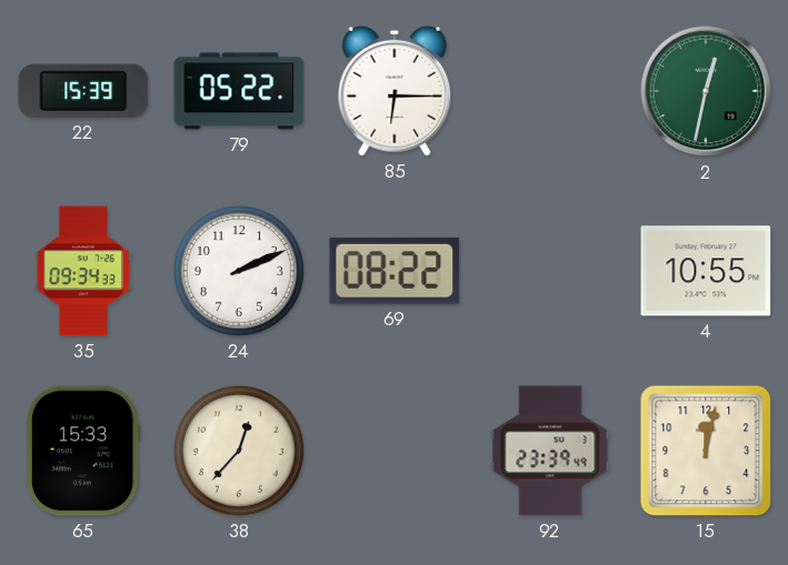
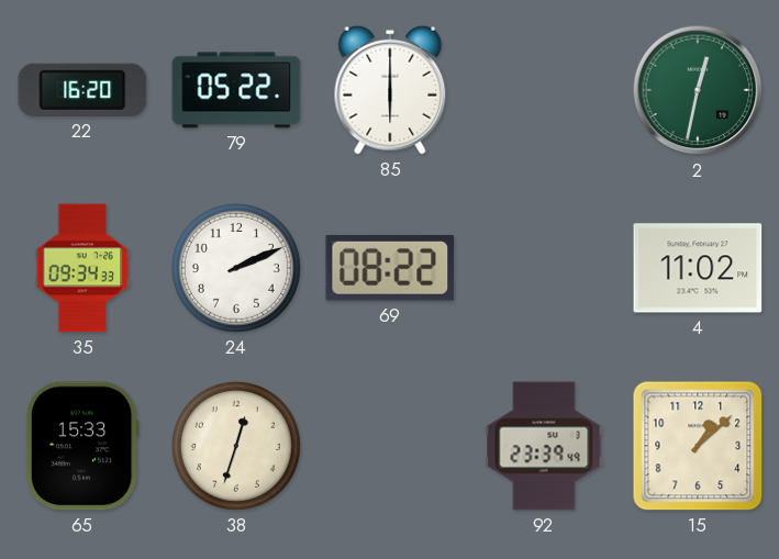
22: 15:39 -> 16:20
85: 6:15 -> 6:00
4: 10:55 -> 11:02
38: 12:37 -> 12:33
15: 12:02 -> 1:08
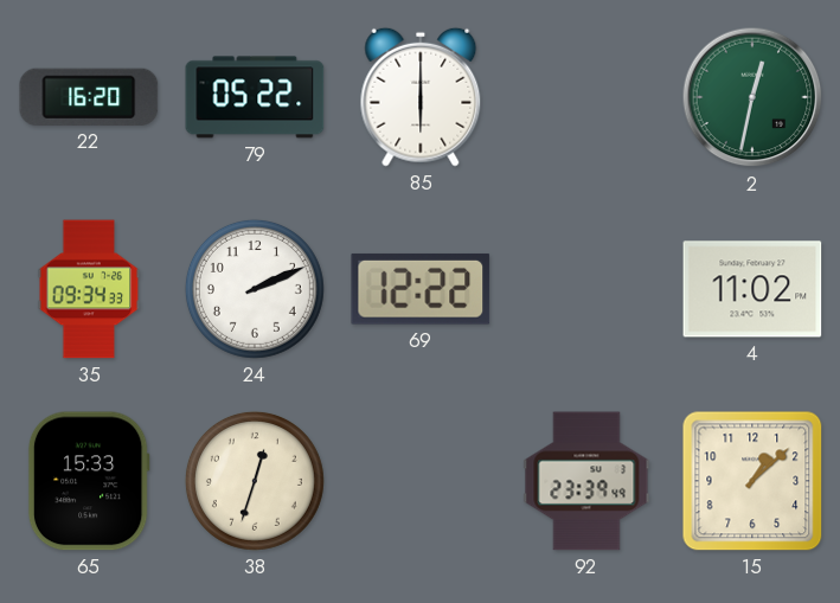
69: 08:22 -> 12:22
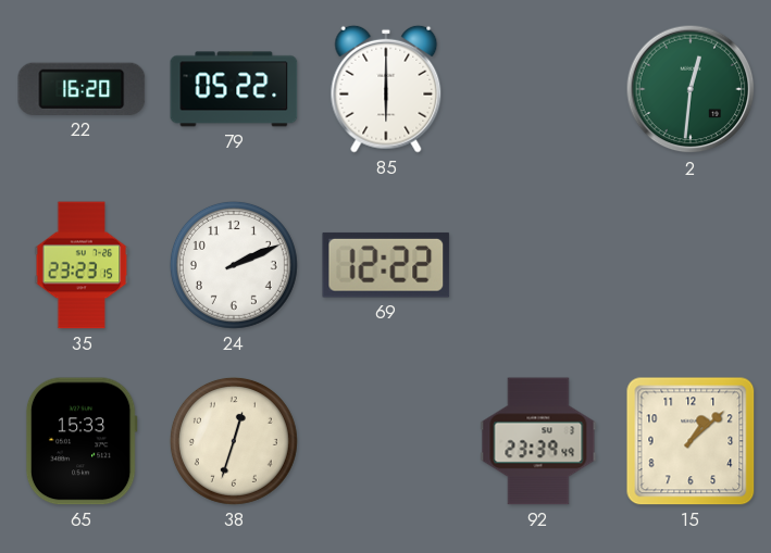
2: 12:32 -> 12:31
35: 09:34 -> 23:23
4: 11:02 -> none
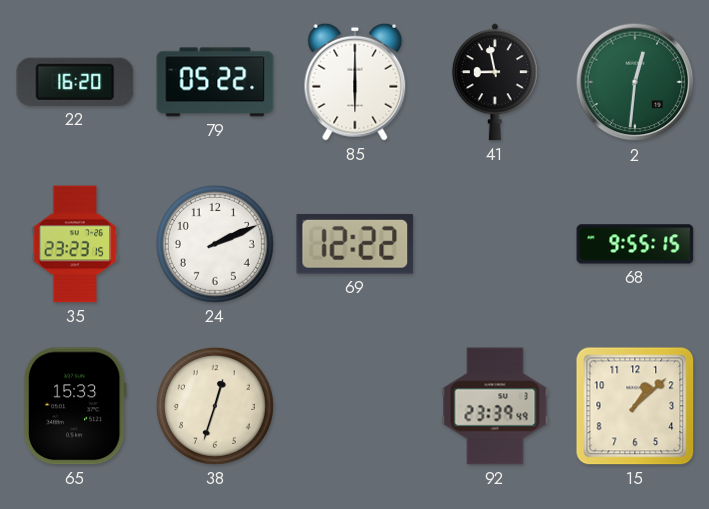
41: none -> 8:58
68: none -> 9:55
